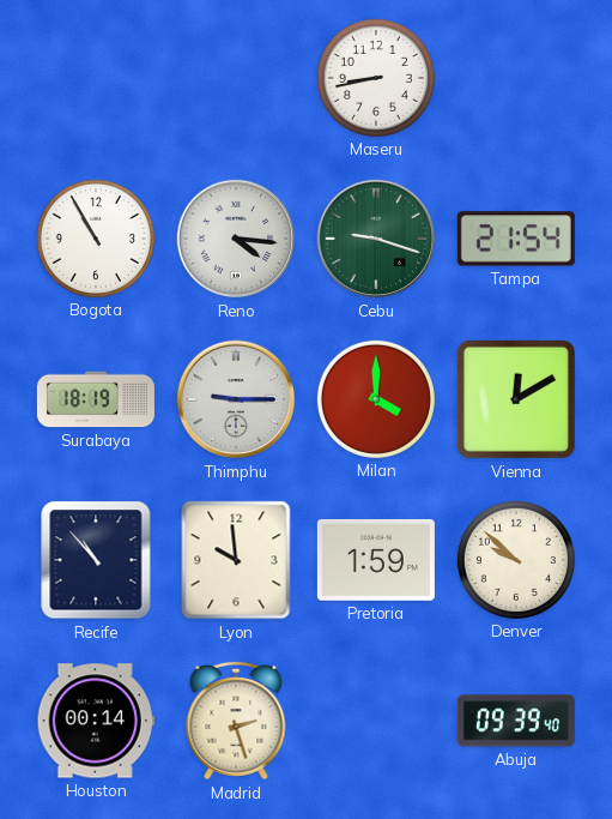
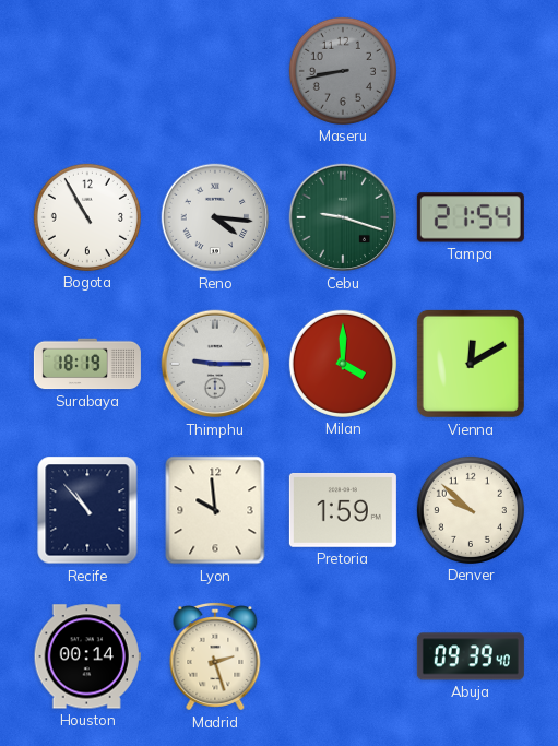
Maseru dial: white -> grey
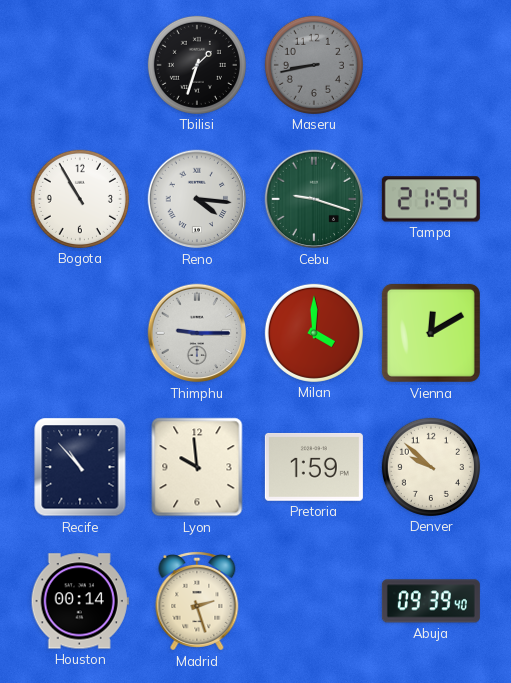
Tbilisi: none -> 1:33
Surabaya: 18:19 -> none
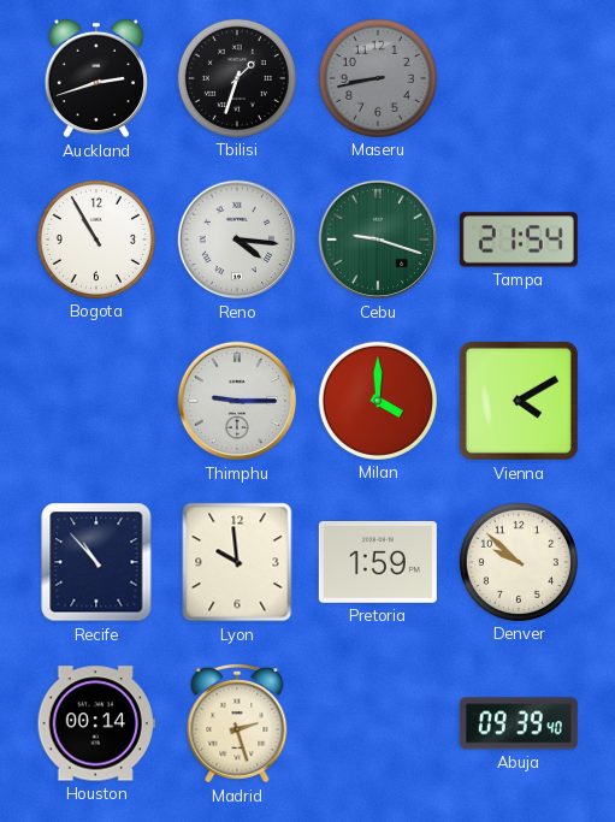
Auckland: none -> 2:42
Vienna: 12:10 -> 4:10
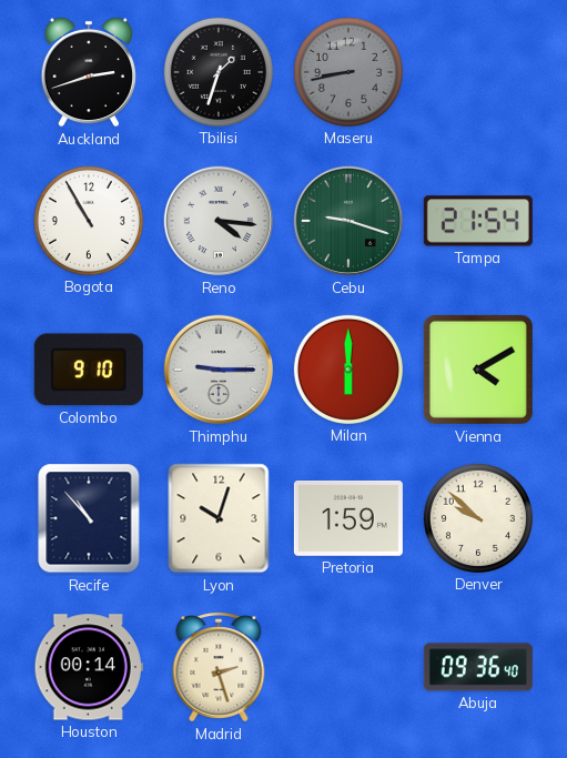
Colombo: none -> 9:10
Milan: 4:00 -> 6:00
Lyon: 9:59 -> 10:03
Abuja: 09:39 -> 09:36
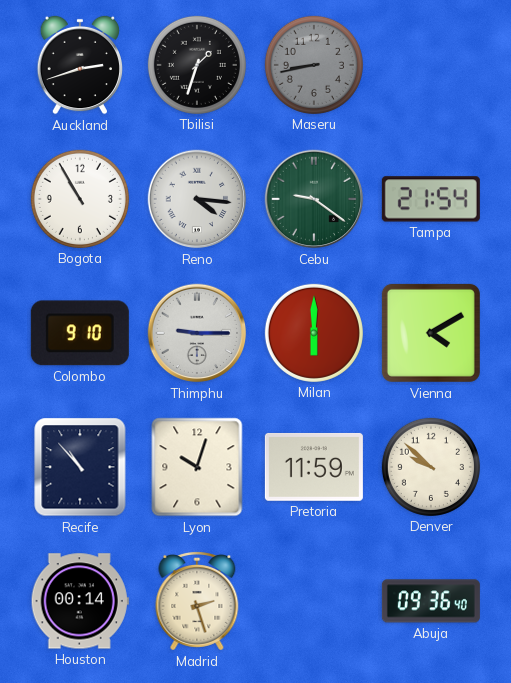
Cebu: 9:18 -> 9:21
Pretoria: 1:59 -> 11:59
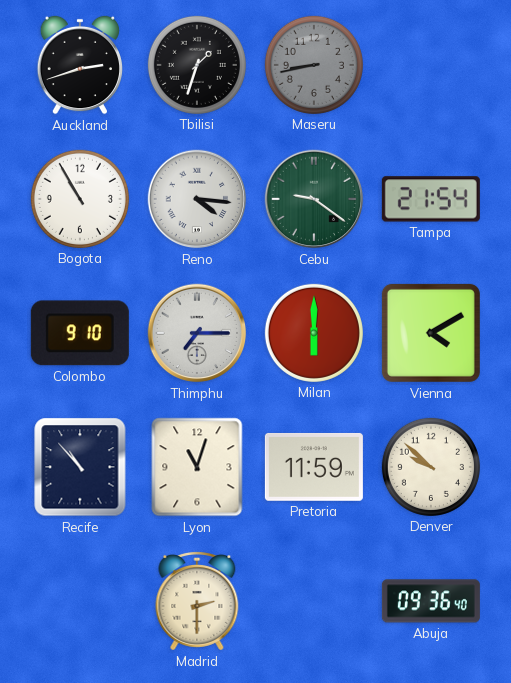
Thimphu: 9:15 -> 7:15
Lyon: 10:03 -> 11:03
Houston: 00:14 -> none
Madrid: 2:27 -> 2:30
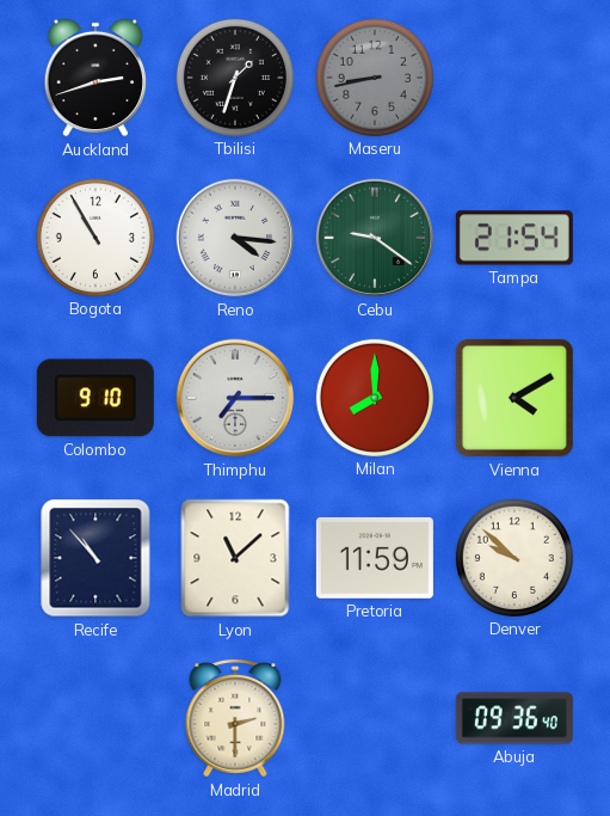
Milan: 6:00 -> 8:00
Lyon: 11:03 -> 11:08
